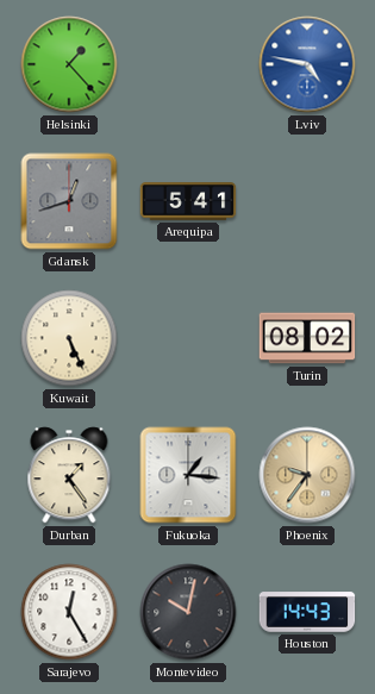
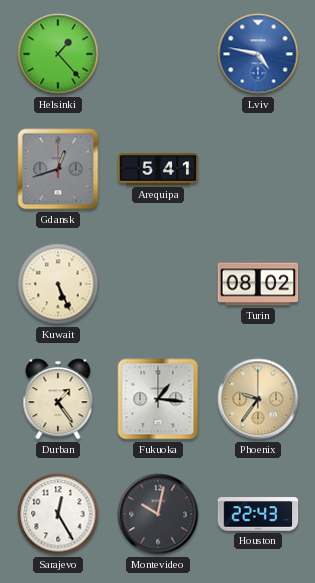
Houston: 14:43 -> 22:43
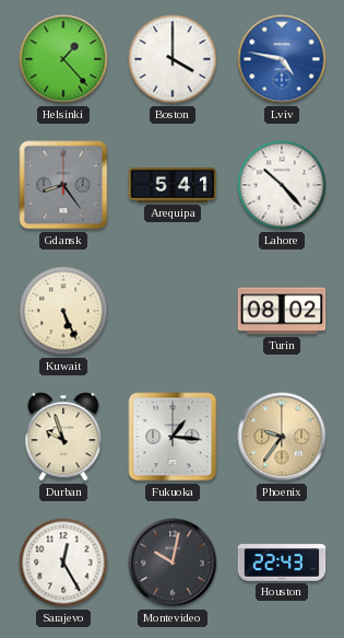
Boston: none -> 4:00
Gdansk: 12:42 -> 8:24
Lahore: none -> 10:23
Durban: 1:24 -> 9:57
